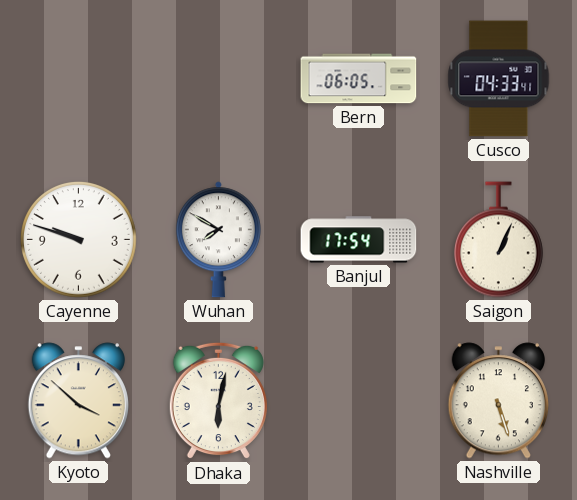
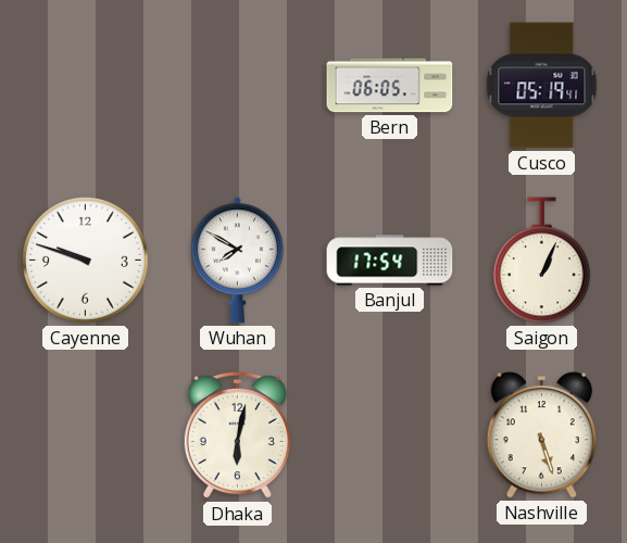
Cusco: 04:33 -> 05:19
Kyoto: 3:52 -> none
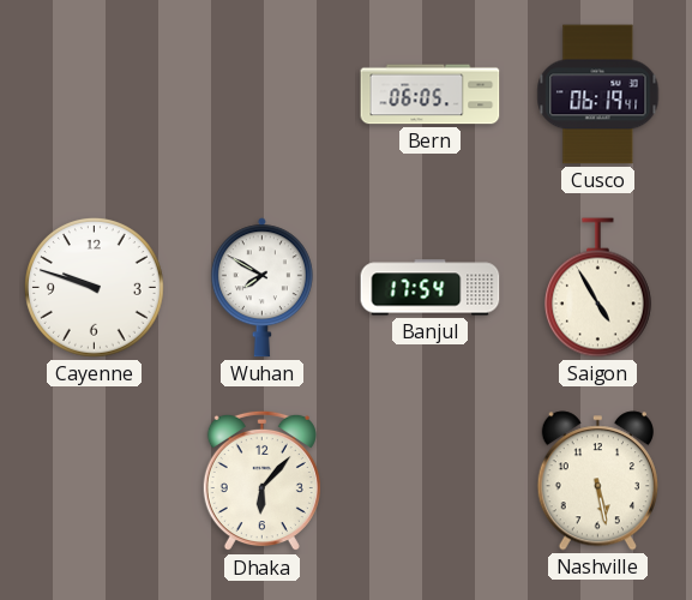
Cusco: 05:19 -> 06:19
Saigon: 1:04 -> 4:55
Dhaka: 6:02 -> 6:07
Nashville: 5:27 -> 5:28
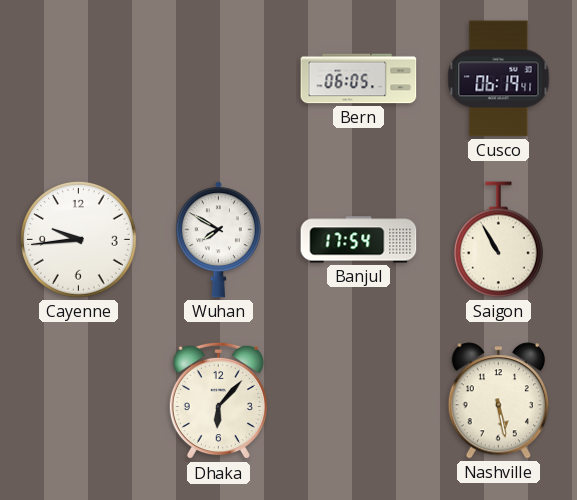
Cayenne: 9:48 -> 9:44
Saigon: 4:55 -> 10:55
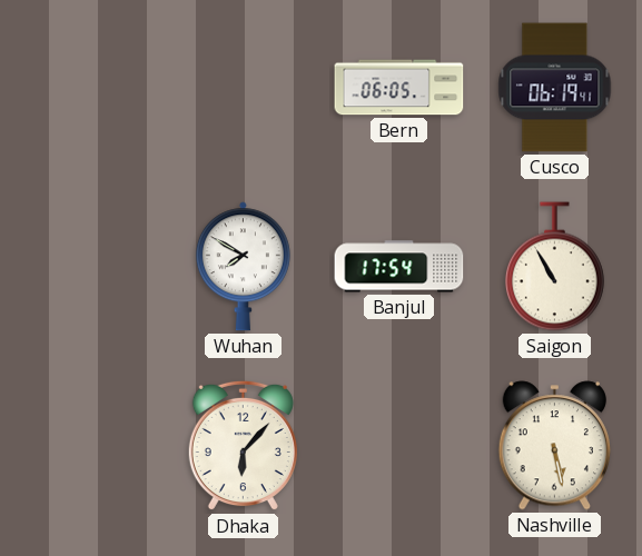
Cayenne: 9:44 -> none
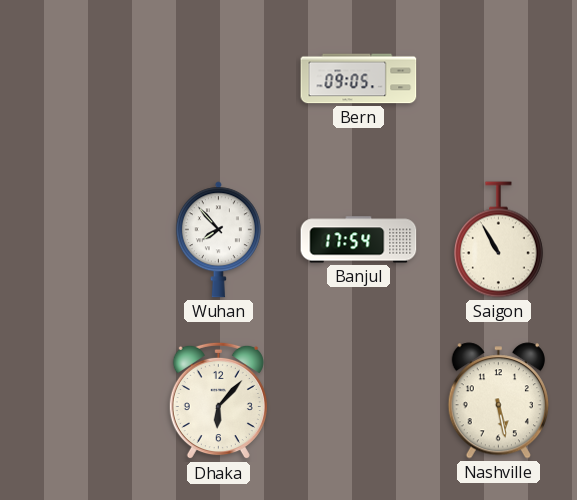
Bern: 06:05 -> 09:05
Cusco: 06:19 -> none
Wuhan: 7:50 -> 7:53
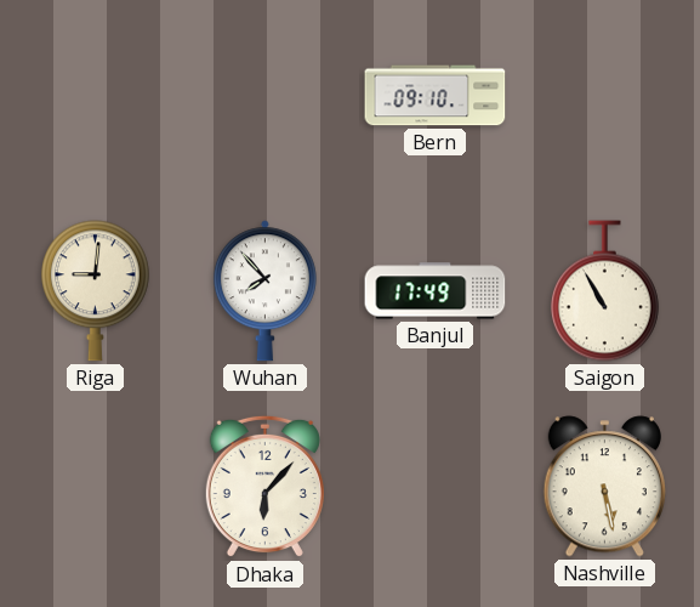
Bern: 09:05 -> 09:10
Riga: none -> 9:01
Banjul: 17:54 -> 17:49
